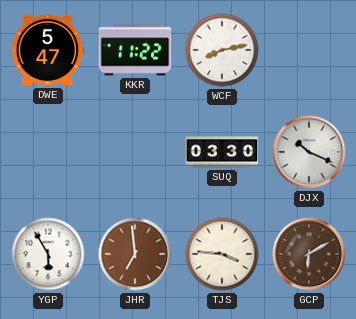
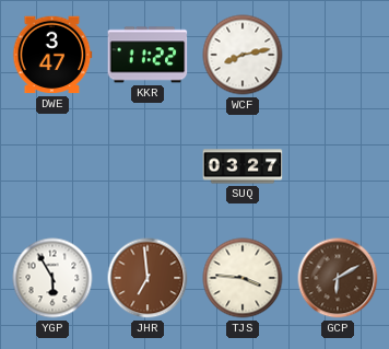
DWE: 5:47 -> 3:47
SUQ: 03:30 -> 03:27
DJX: 10:19 -> none
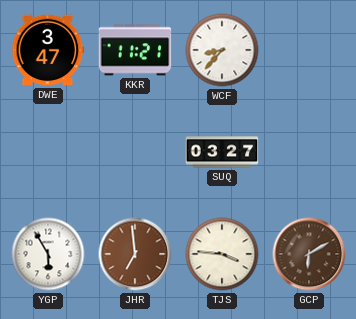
KKR: 11:22 -> 11:21
WCF: 8:13 -> 8:37
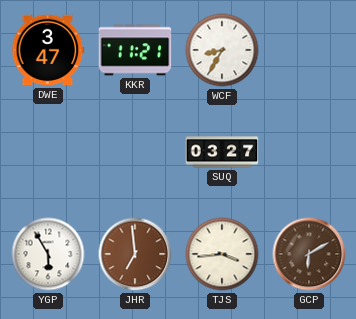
WCF: 8:37 -> 8:35
TJS: 3:46 -> 3:44
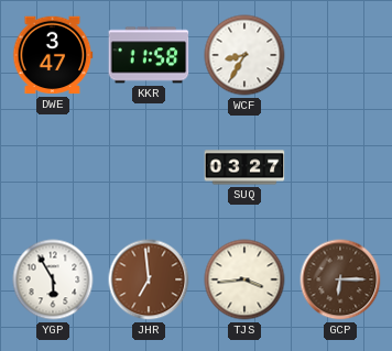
KKR: 11:21 -> 11:58
GCP: 6:10 -> 6:15
